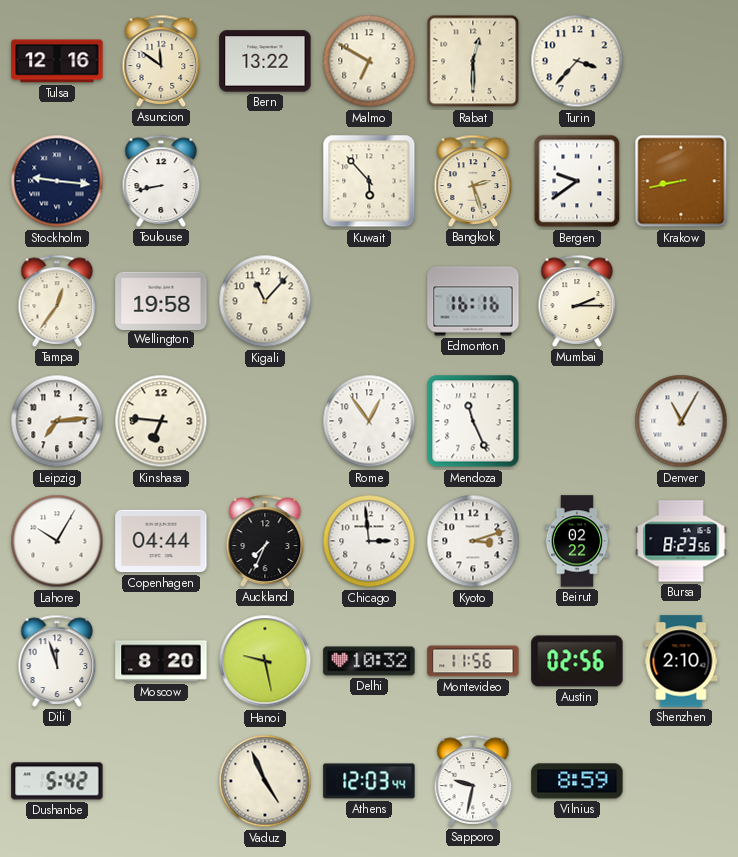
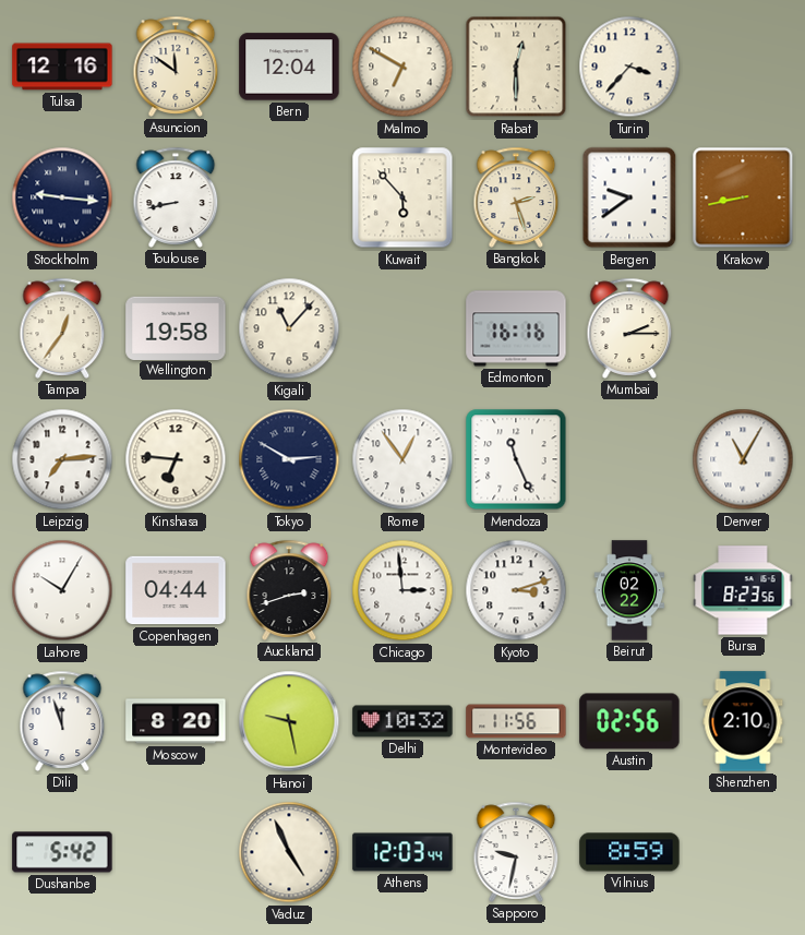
Bern: 13:22 -> 12:04
Tokyo: none -> 2:50
Auckland: 7:34 -> 2:42
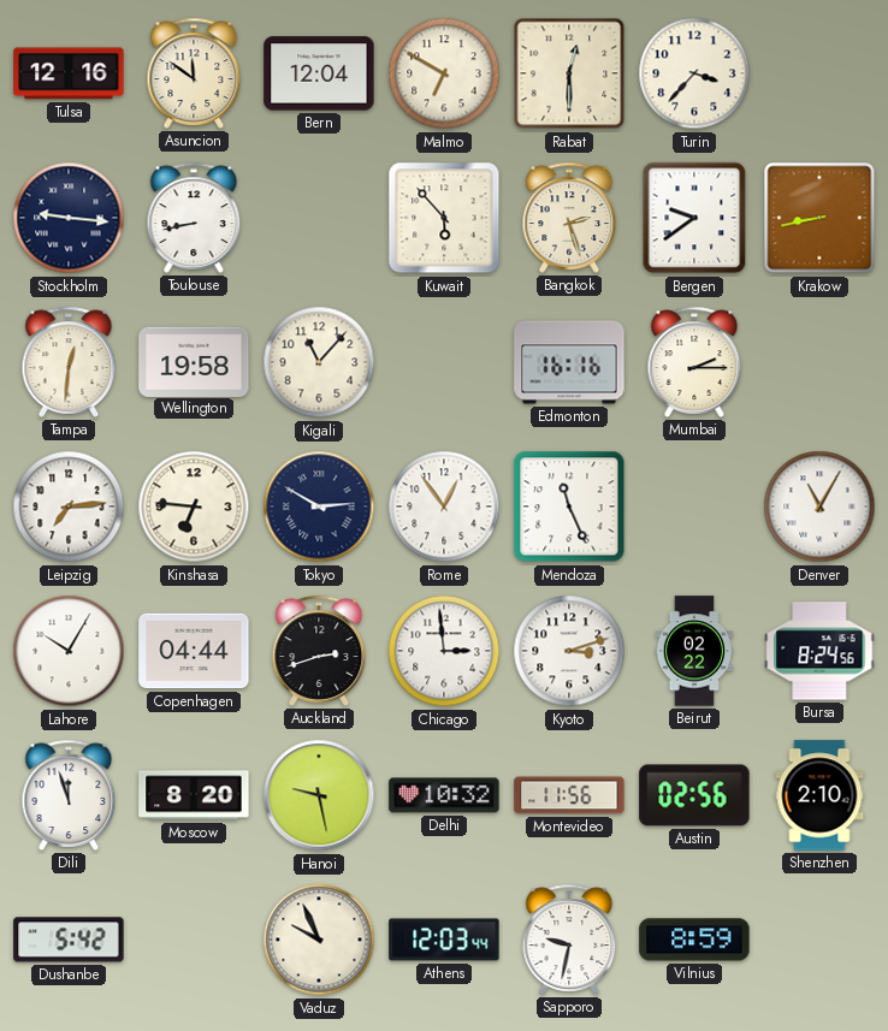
Tampa: 12:36 -> 12:31
Bursa: 8:23 -> 8:24
Vaduz: 4:56 -> 9:56
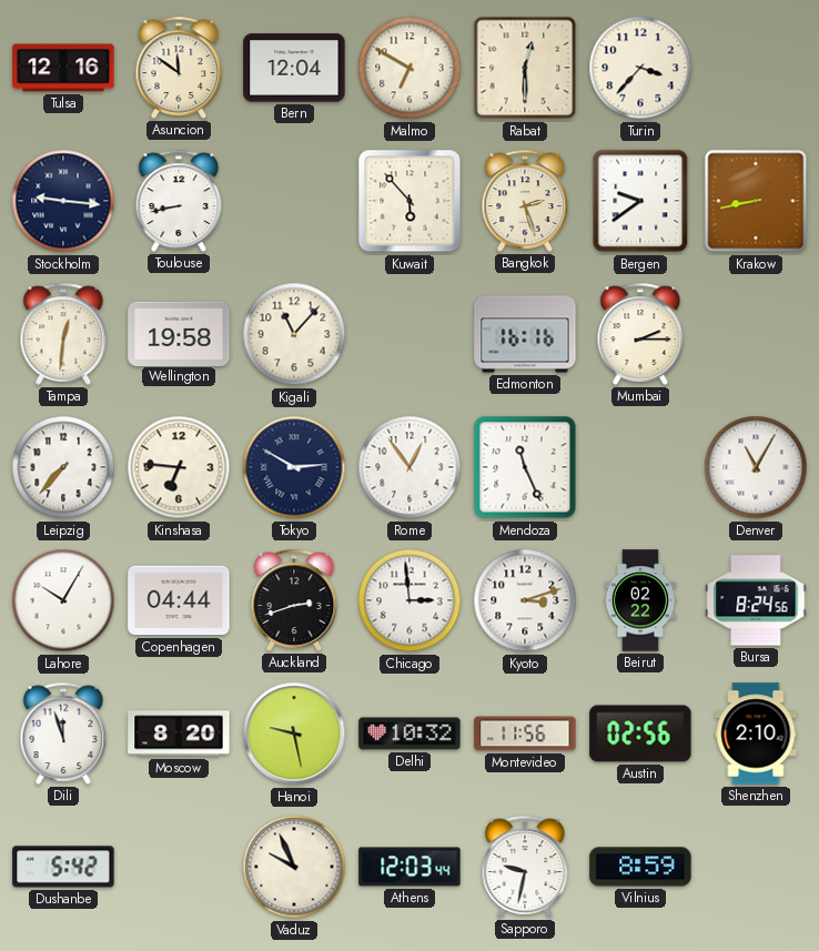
Leipzig: 7:14 -> 7:37
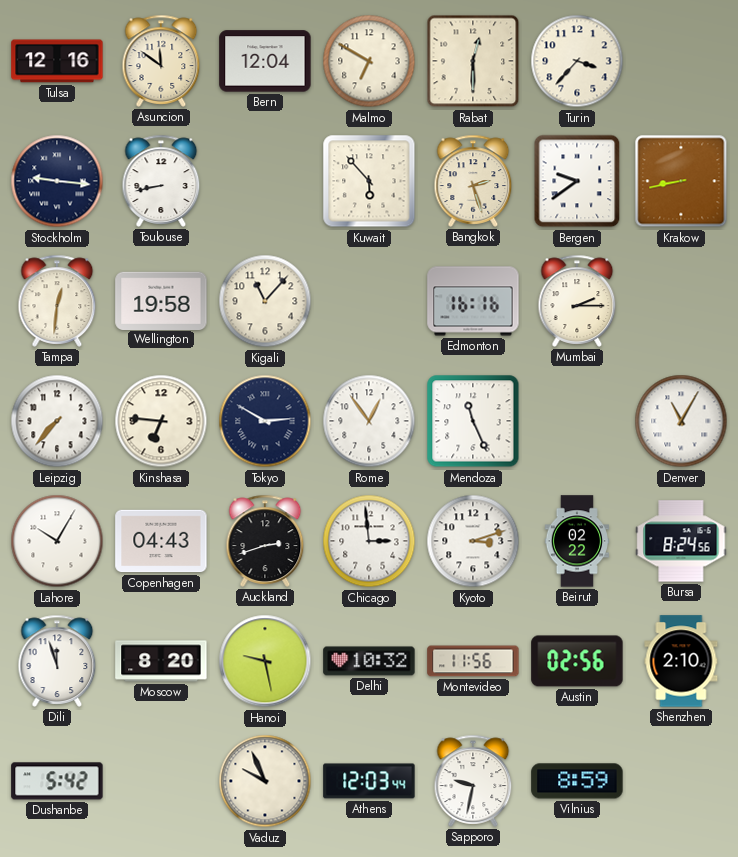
Copenhagen: 04:44 -> 04:43
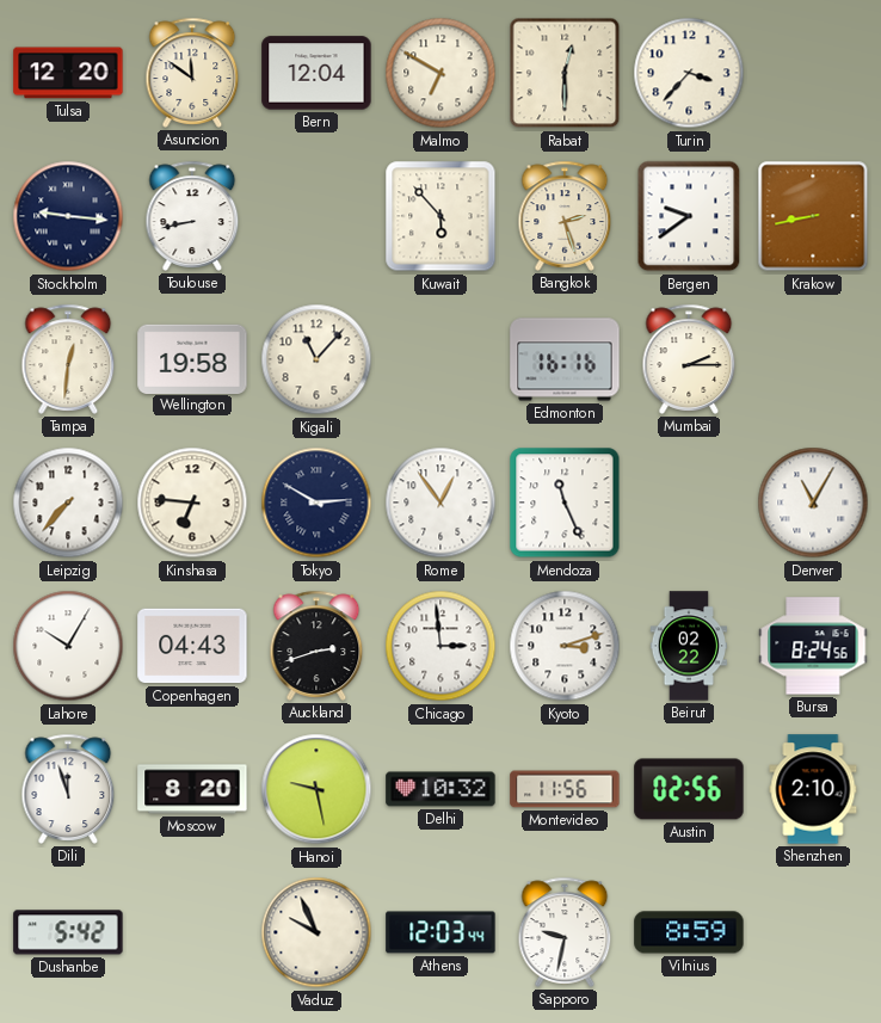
Tulsa: 12:16 -> 12:20
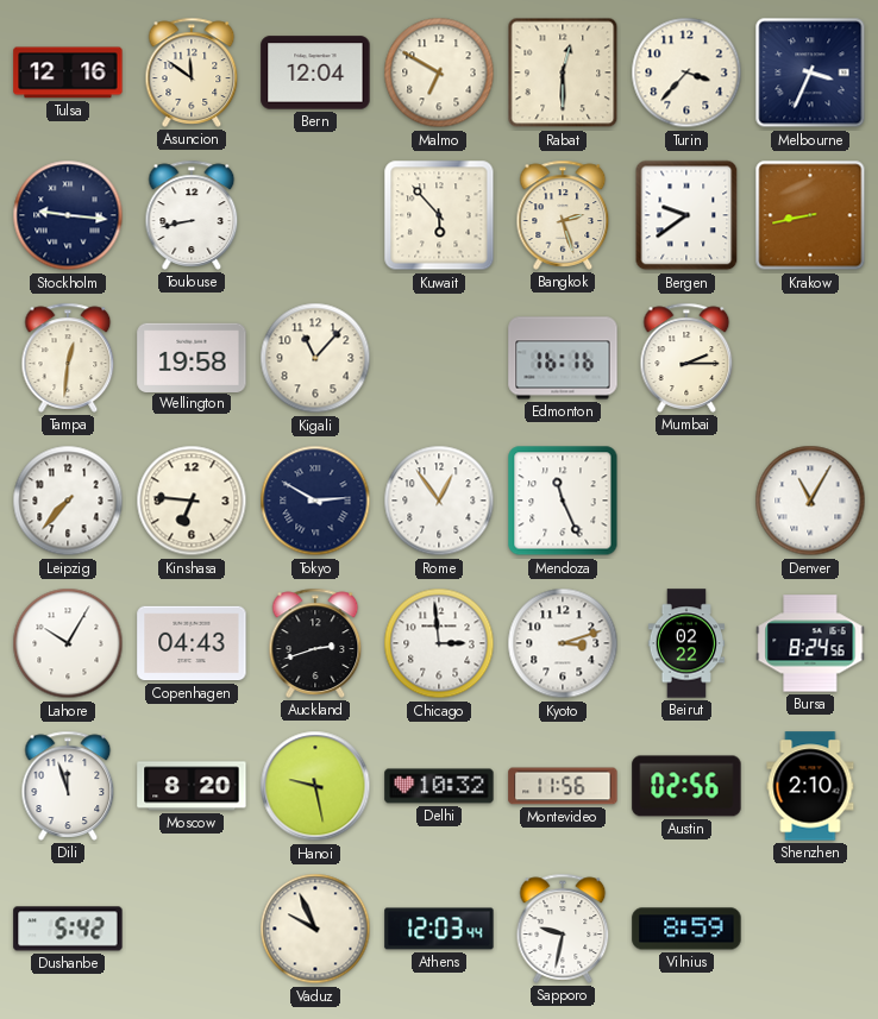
Tulsa: 12:20 -> 12:16
Melbourne: none -> 3:34
